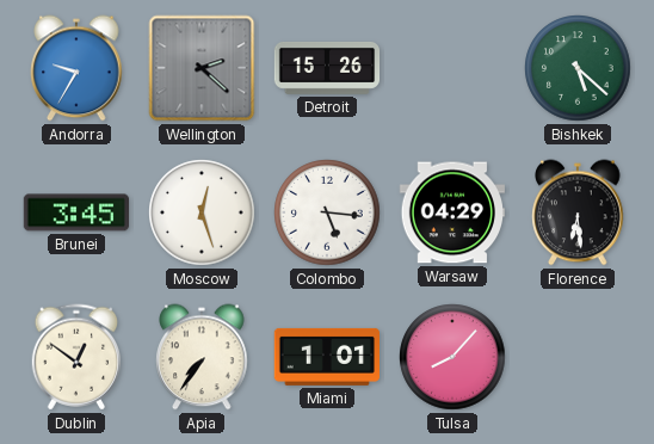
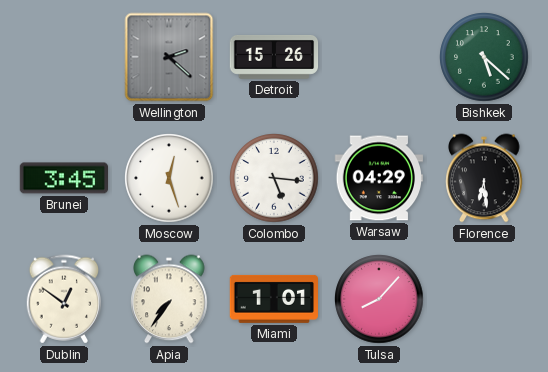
Andorra: 9:35 -> none
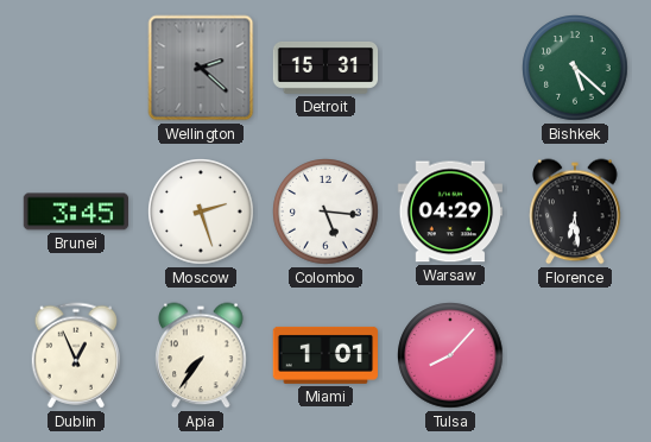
Detroit: 15:26 -> 15:31
Moscow: 12:27 -> 2:27
Dublin: 12:51 -> 12:56
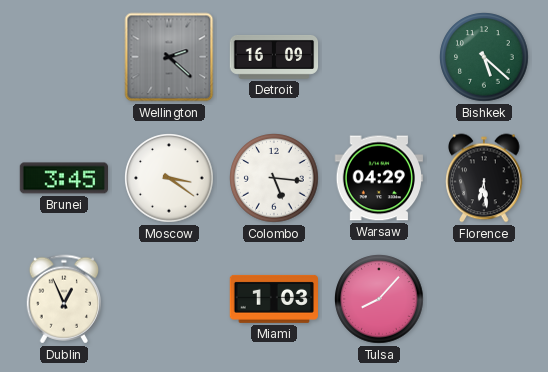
Detroit: 15:31 -> 16:09
Moscow: 2:27 -> 3:21
Apia: 7:36 -> none
Miami: 1:01 -> 1:03
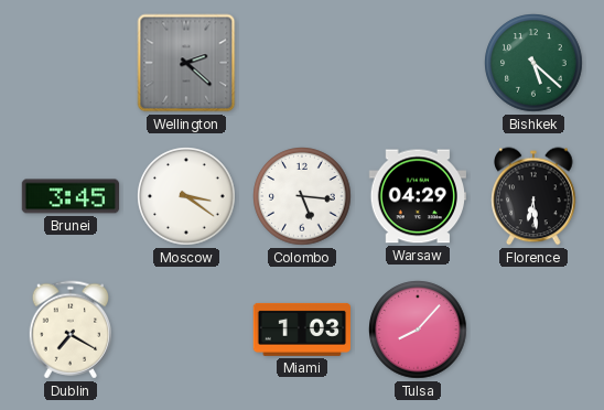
Detroit: 16:09 -> none
Dublin: 12:56 -> 7:20
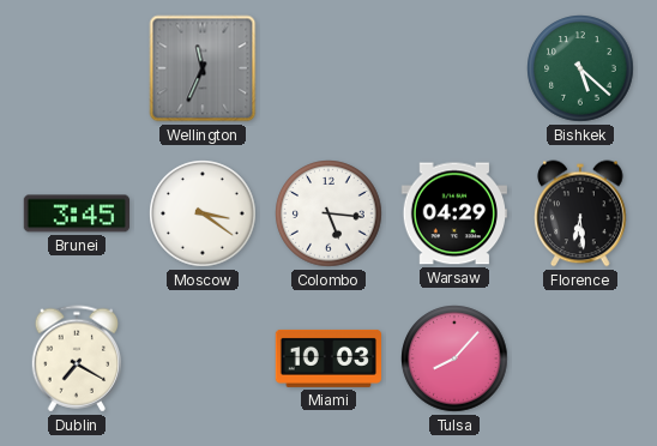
Wellington: 2:22 -> 11:34
Miami: 1:03 -> 10:03
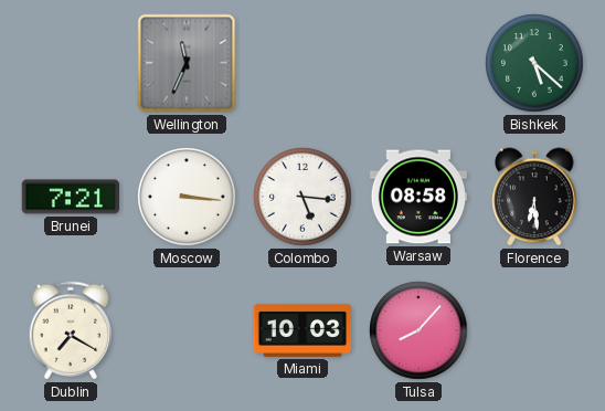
Brunei: 3:45 -> 7:21
Moscow: 3:21 -> 3:16
Warsaw: 04:29 -> 08:58
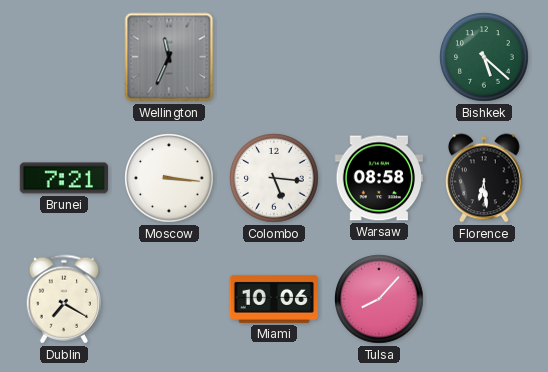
Miami: 10:03 -> 10:06
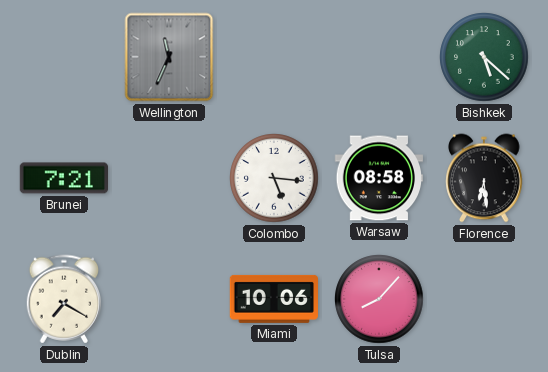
Moscow: 3:16 -> none
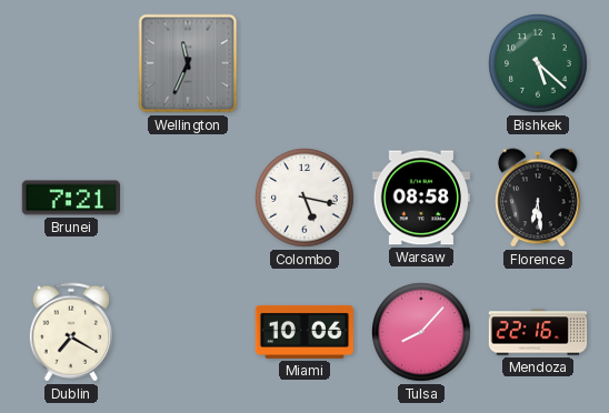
Colombo: 5:16 -> 5:17
Mendoza: none -> 22:16
